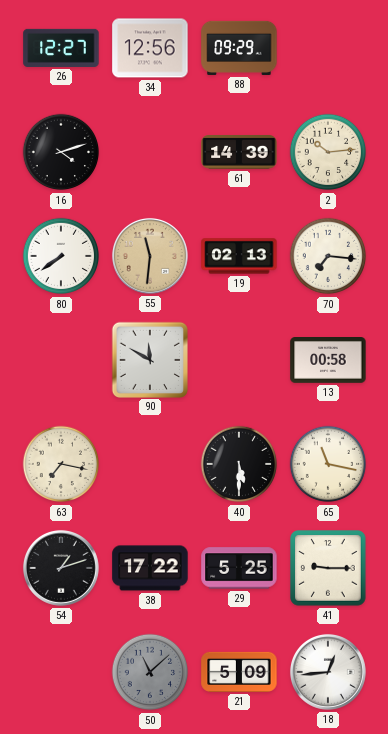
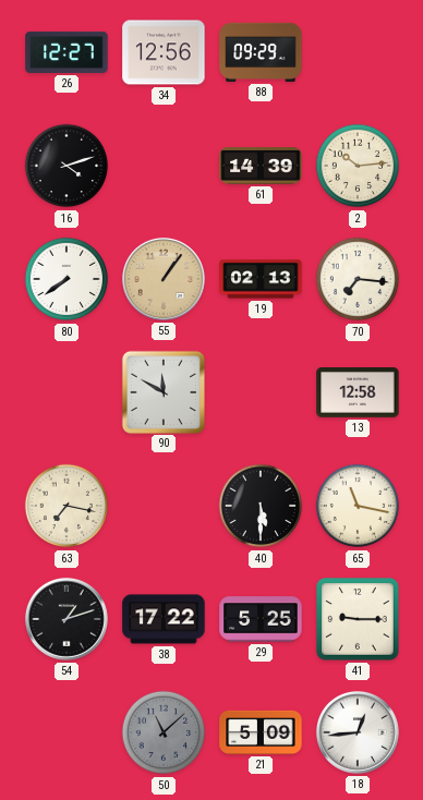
55: 11:31 -> 1:06
13: 00:58 -> 12:58
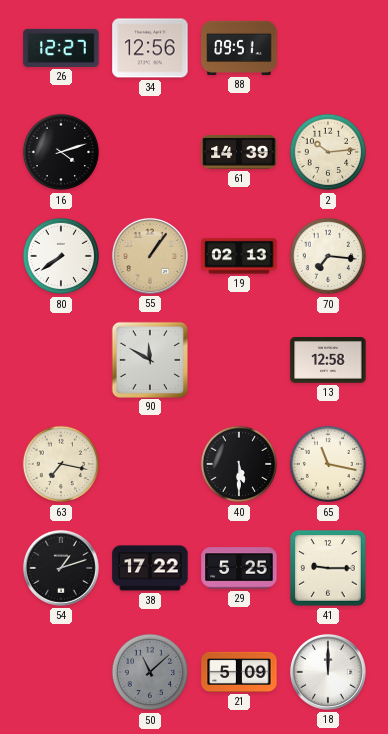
88: 09:29 -> 09:51
18: 12:44 -> 12:00
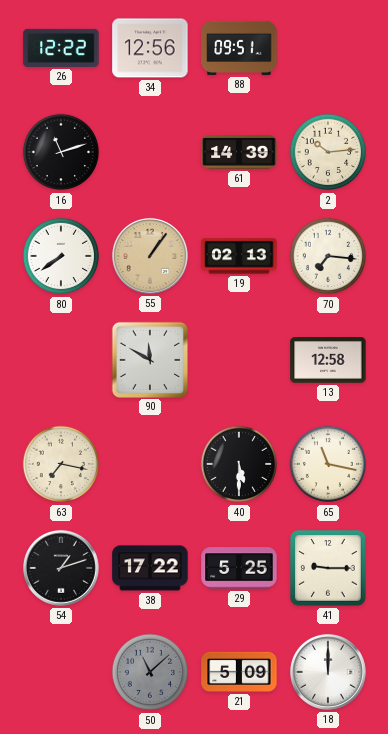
26: 12:27 -> 12:22
16: 4:12 -> 11:12
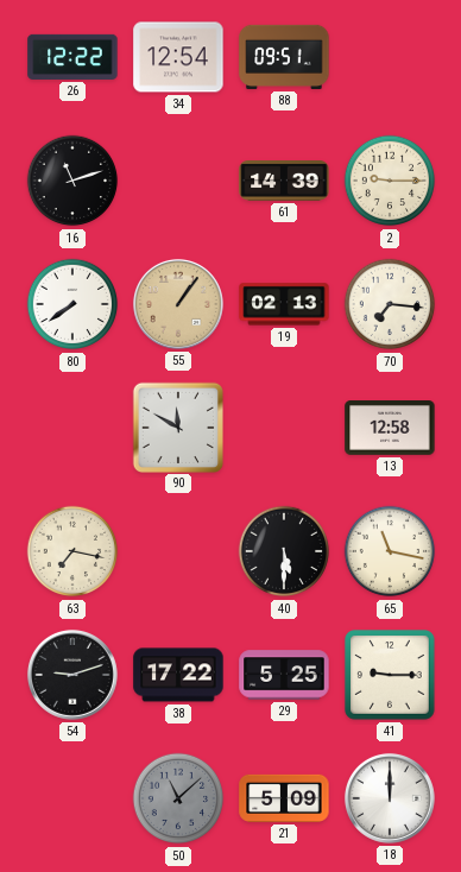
34: 12:56 -> 12:54
2: 10:14 -> 9:15
54: 1:12 -> 9:12
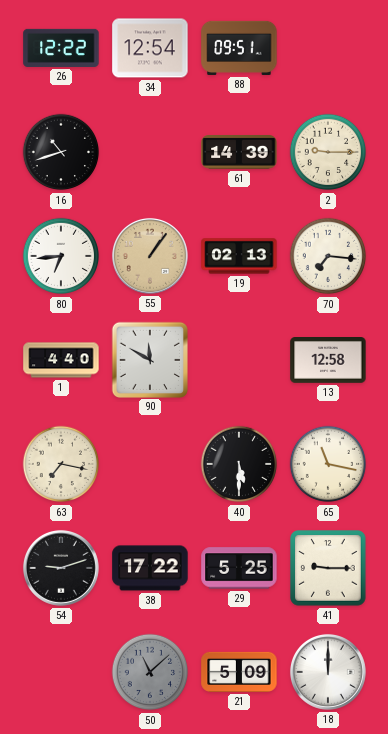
16: 11:12 -> 10:42
80: 7:39 -> 6:44
1: none -> 4:40
